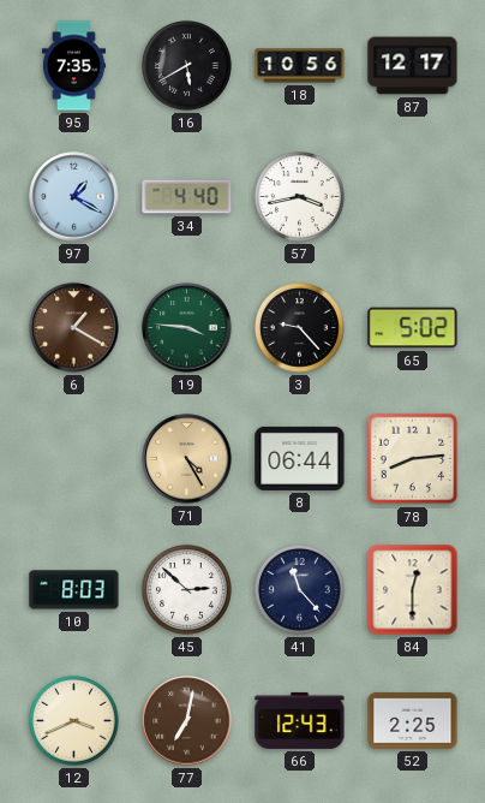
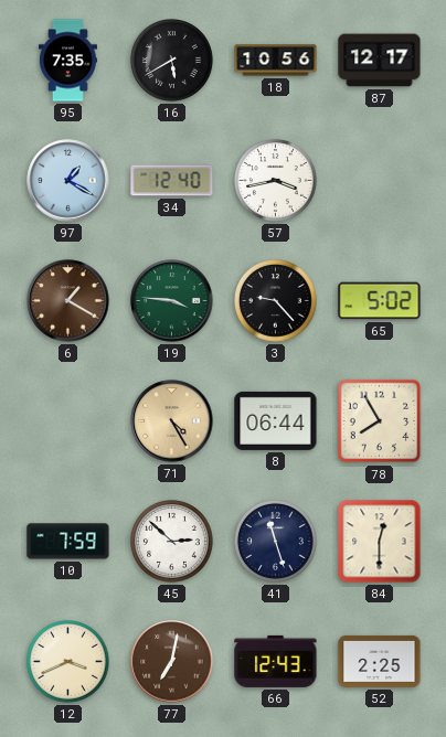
34: 4:40 -> 12:40
78: 8:14 -> 7:55
10: 8:03 -> 7:59
41: 11:23 -> 11:27
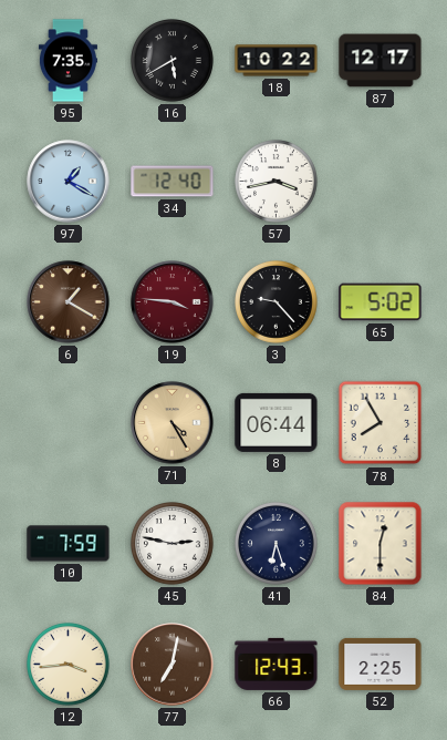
18: 10:56 -> 10:22
19 dial: green -> burgundy
45: 2:52 -> 2:47
41: 11:27 -> 6:27
12: 3:41 -> 3:44
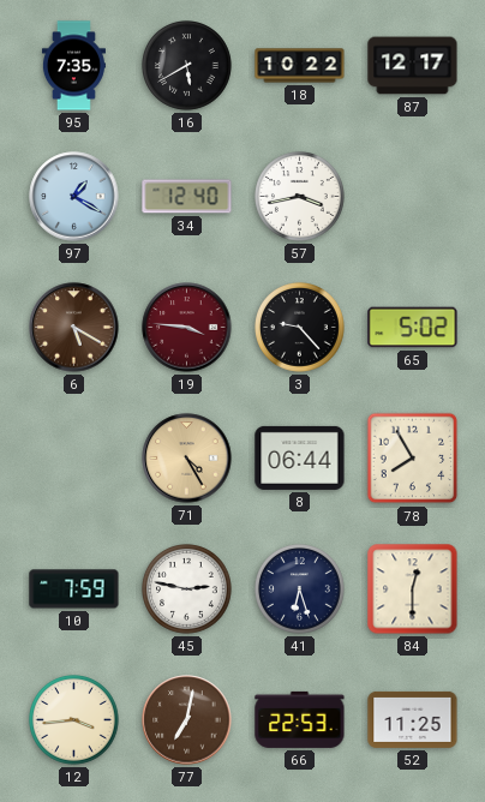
6: 1:20 -> 5:20
66: 12:43 -> 22:53
52: 2:25 -> 11:25
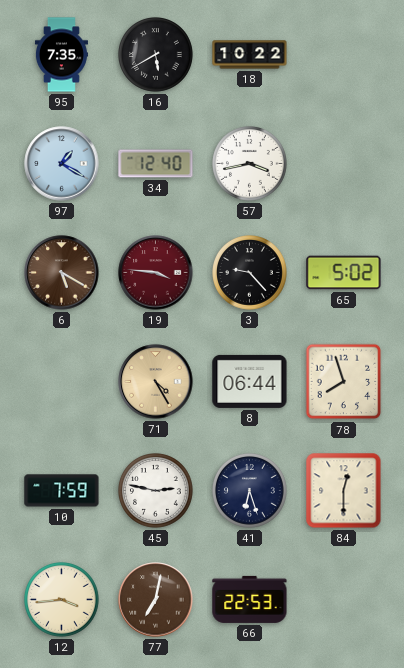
87: 12:17 -> none
78: 7:55 -> 7:57
52: 11:25 -> none
